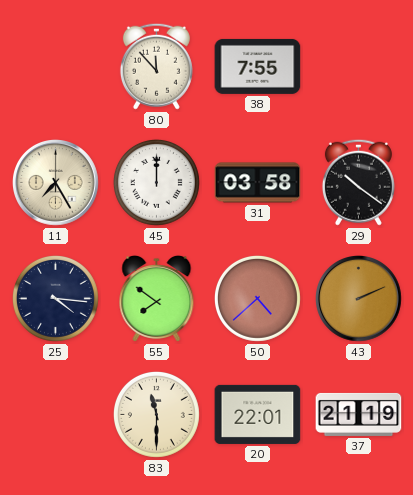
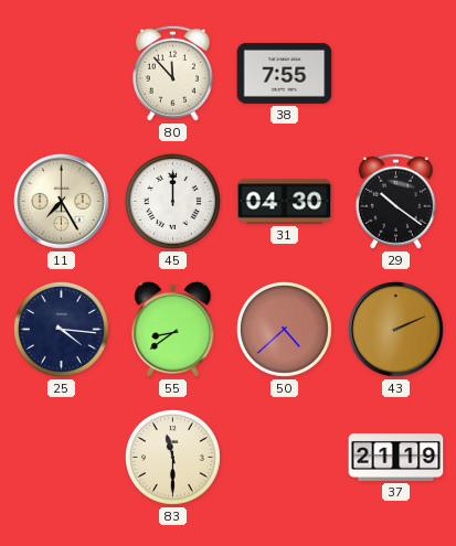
31: 03:58 -> 04:30
55: 7:51 -> 8:39
20: 22:01 -> none
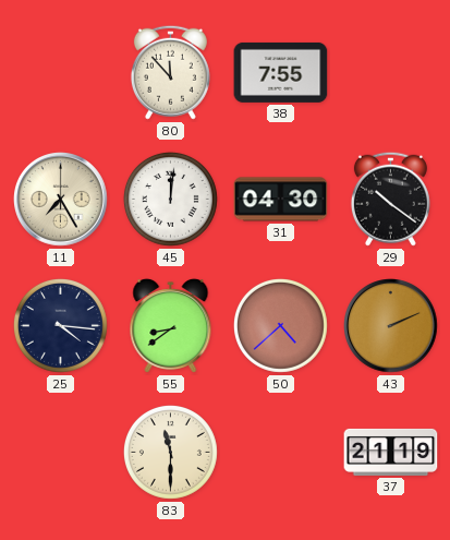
45: 12:00 -> 12:01
